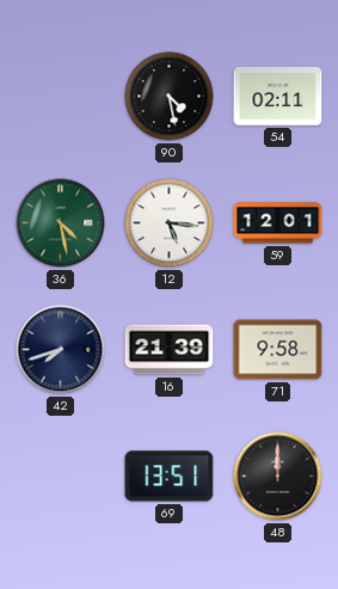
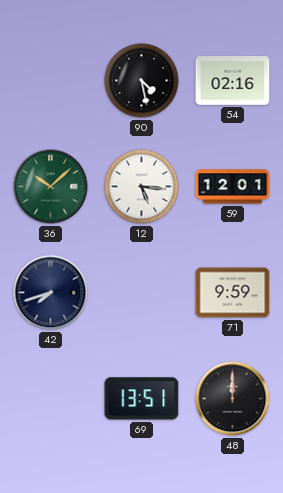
54: 02:11 -> 02:16
36: 4:28 -> 10:08
16: 21:39 -> none
71: 9:58 -> 9:59
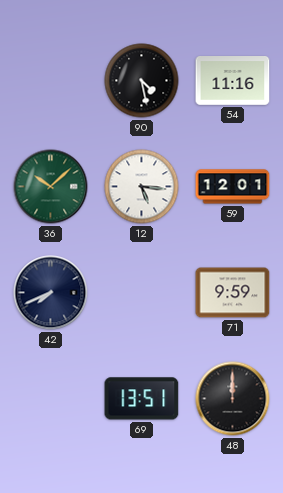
54: 02:16 -> 11:16
42: 7:42 -> 7:41
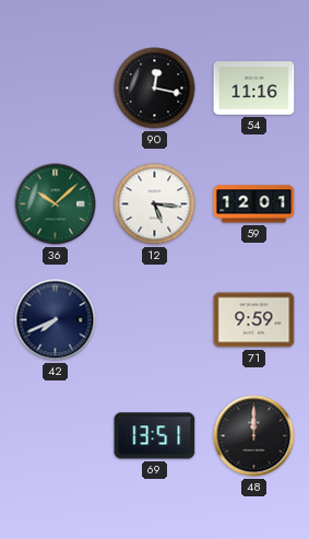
90: 4:28 -> 12:17
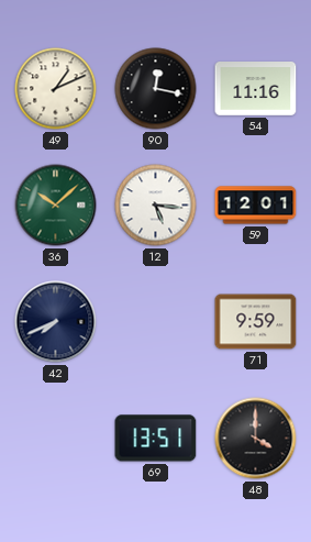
49: none -> 1:11
48: 12:00 -> 4:00
